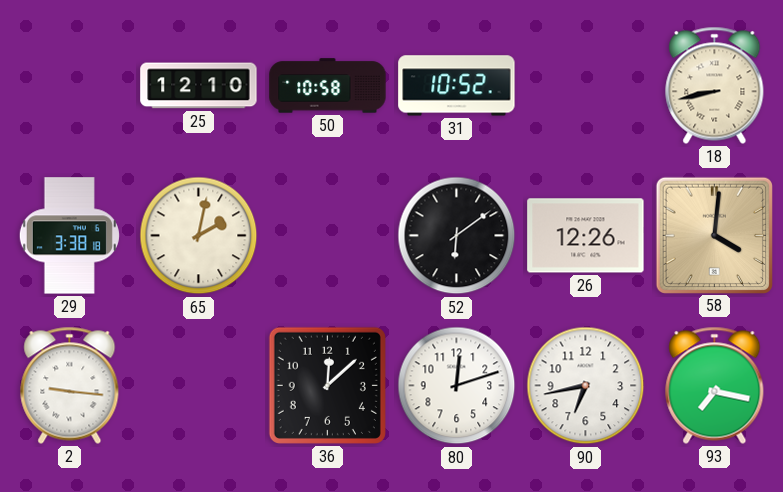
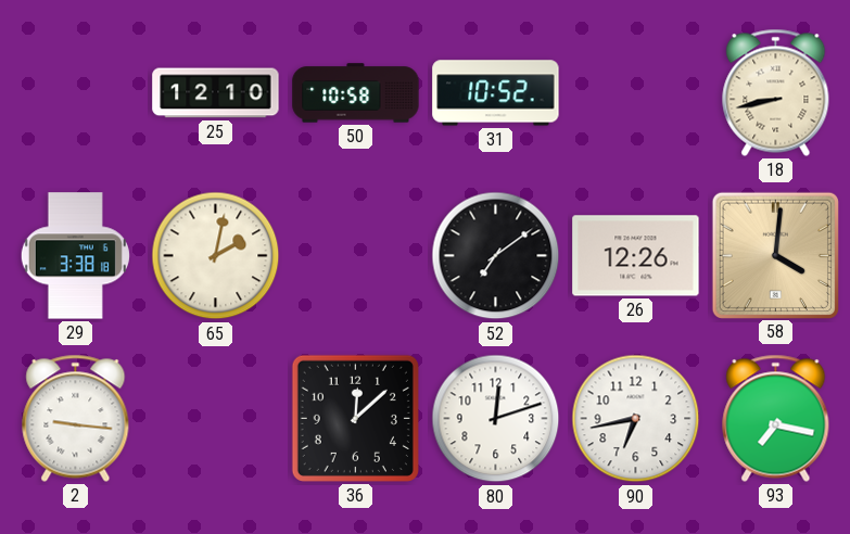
52: 6:09 -> 7:09
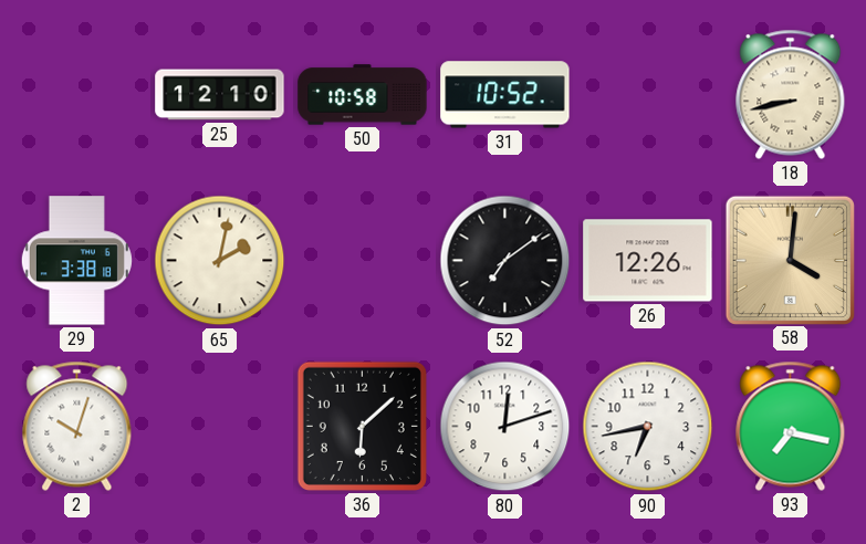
2: 9:16 -> 10:03
36: 12:08 -> 6:08
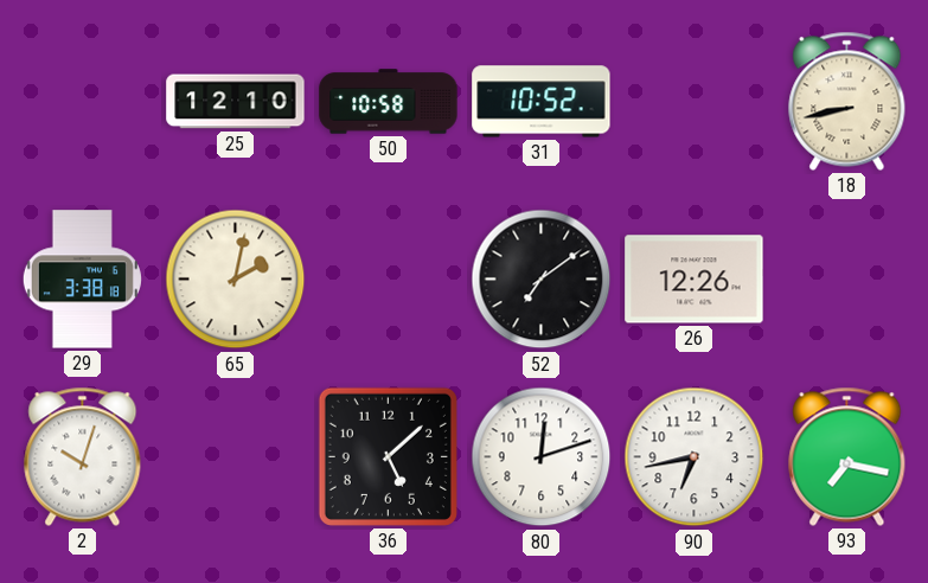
58: 4:01 -> none
36: 6:08 -> 5:08
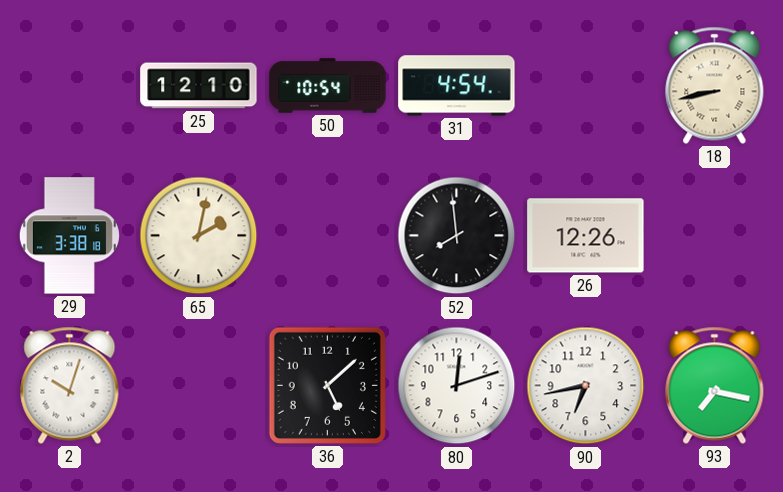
50: 10:58 -> 10:54
31: 10:52 -> 4:54
52: 7:09 -> 7:59
